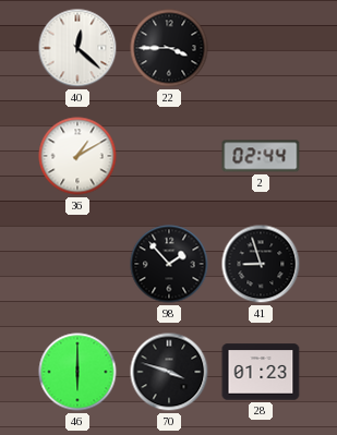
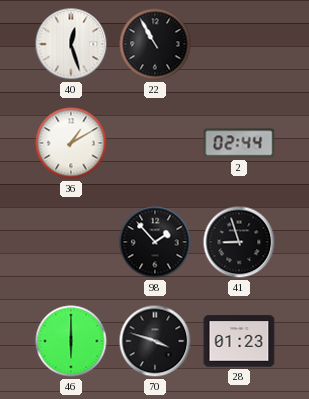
40: 12:22 -> 12:27
22: 3:45 -> 10:55
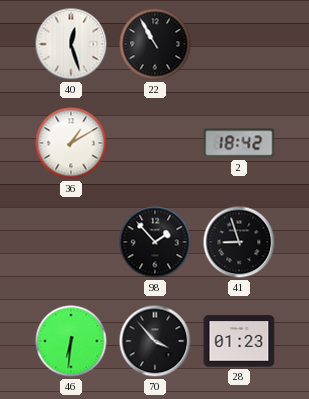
2: 02:44 -> 18:42
46: 6:00 -> 6:31
70: 3:48 -> 3:53
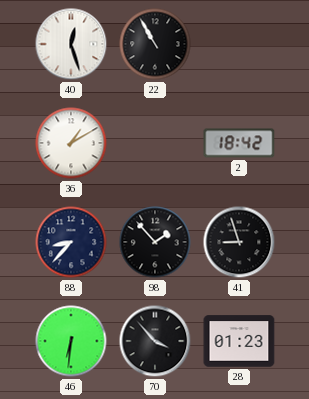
88: none -> 8:37
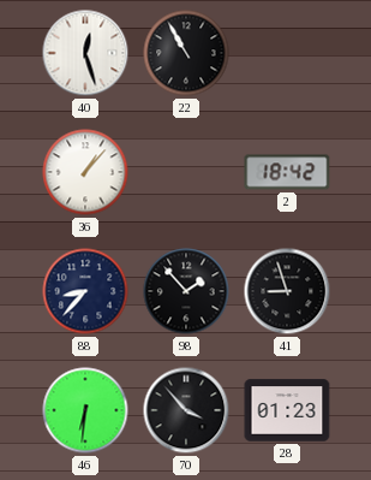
36: 1:10 -> 1:07
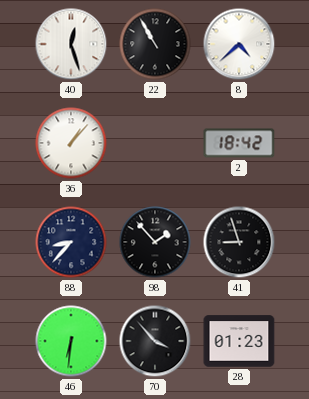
8: none -> 4:38
